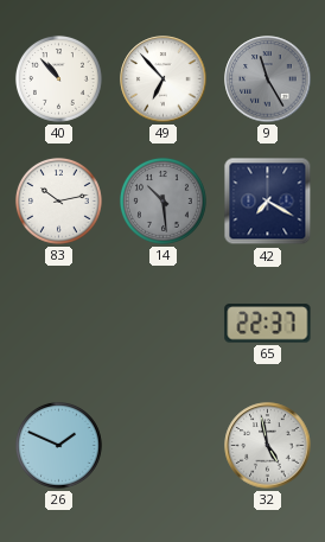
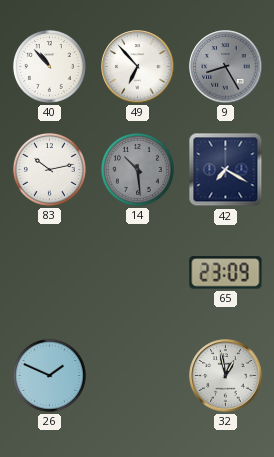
9: 11:25 -> 8:25
65: 22:37 -> 23:09
32: 4:58 -> 12:58
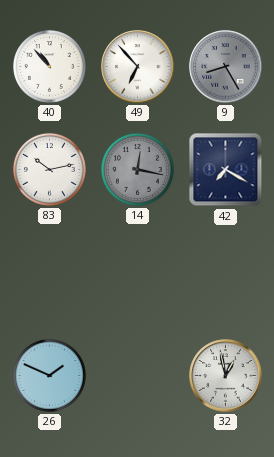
14: 10:29 -> 12:17
65: 23:09 -> none
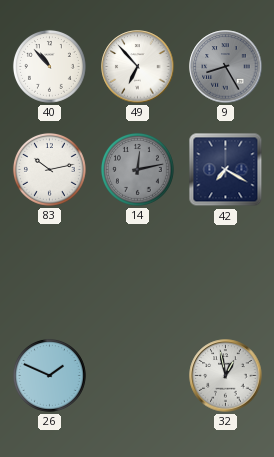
14: 12:17 -> 12:13
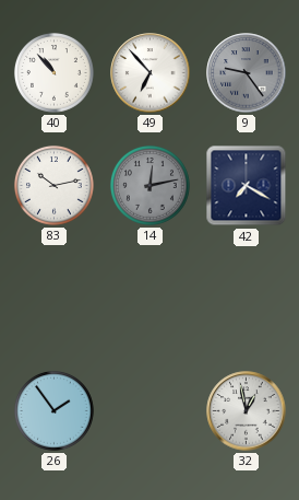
9: 8:25 -> 9:24
26: 1:49 -> 1:54
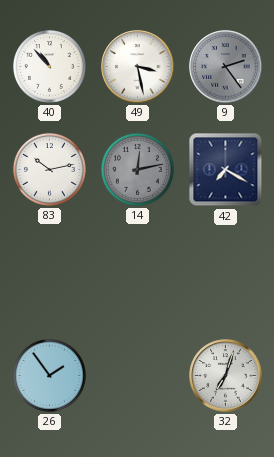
49: 6:53 -> 3:28
9: 9:24 -> 2:24
32: 12:58 -> 7:03
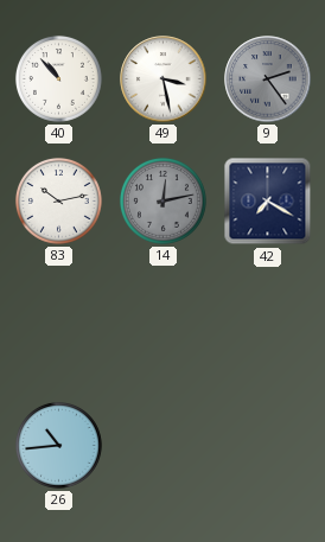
26: 1:54 -> 10:44
32: 7:03 -> none
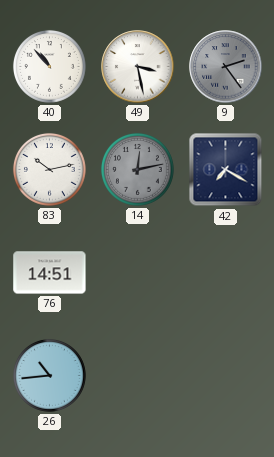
76: none -> 14:51
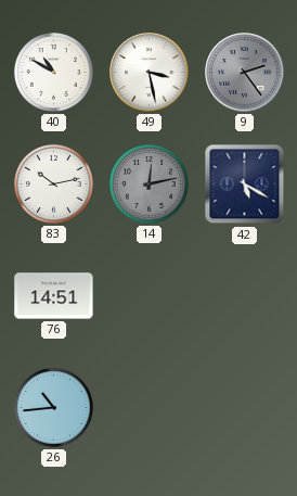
40: 10:53 -> 10:50
42: 7:20 -> 5:20
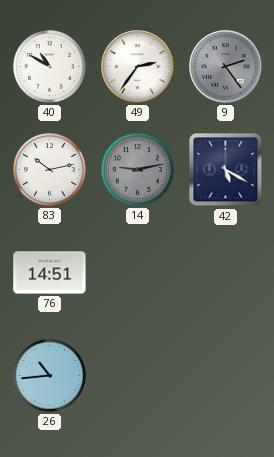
49: 3:28 -> 2:36
14: 12:13 -> 9:13
